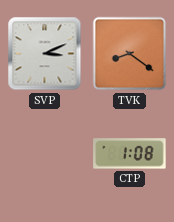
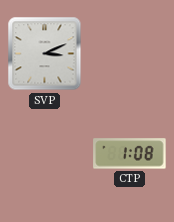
TVK: 8:21 -> none
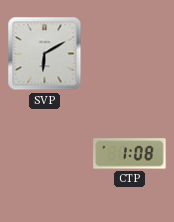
SVP: 3:11 -> 6:10
